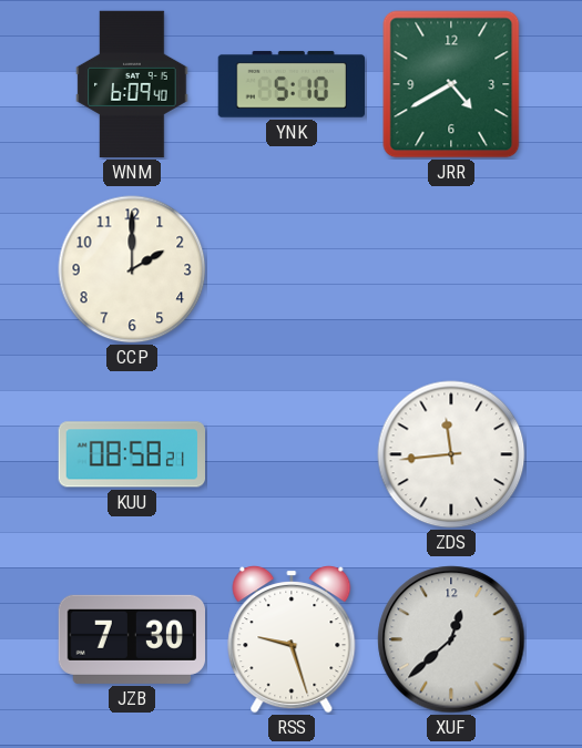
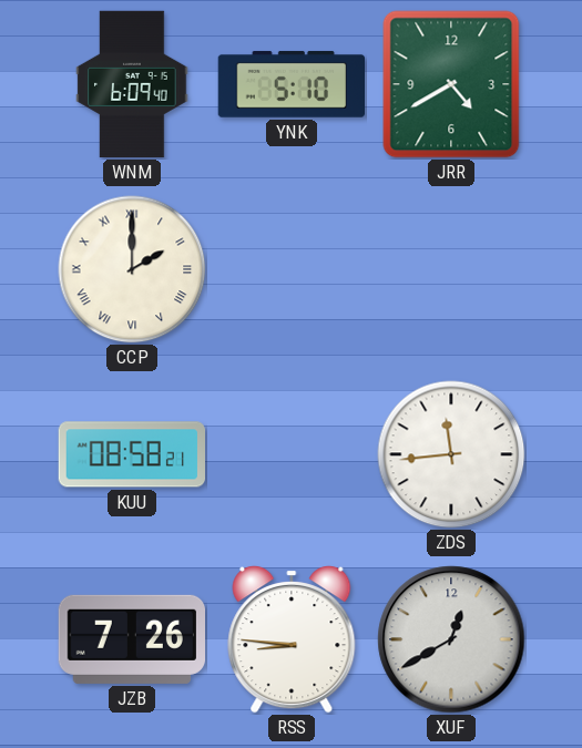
CCP numerals: Arabic -> Roman
JZB: 7:30 -> 7:26
RSS: 9:27 -> 8:46
XUF: 12:38 -> 12:40
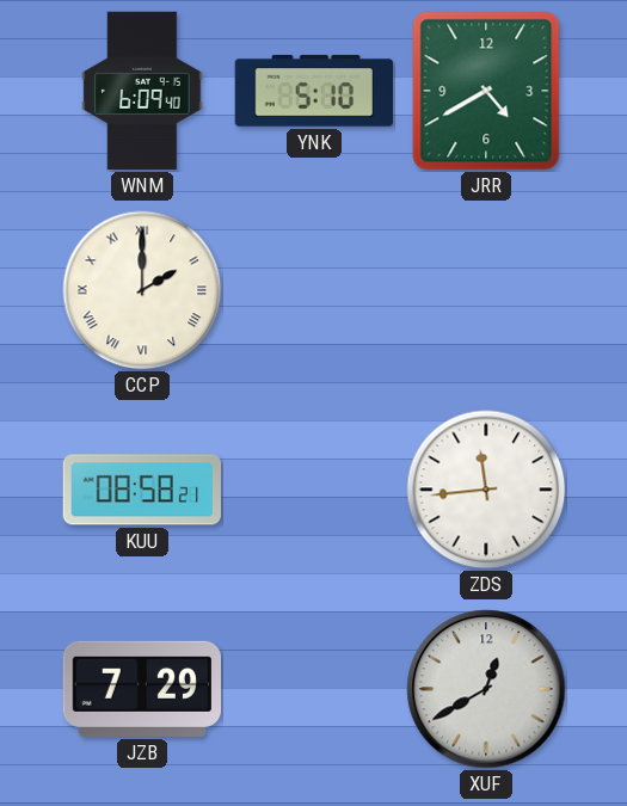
JZB: 7:26 -> 7:29
RSS: 8:46 -> none
